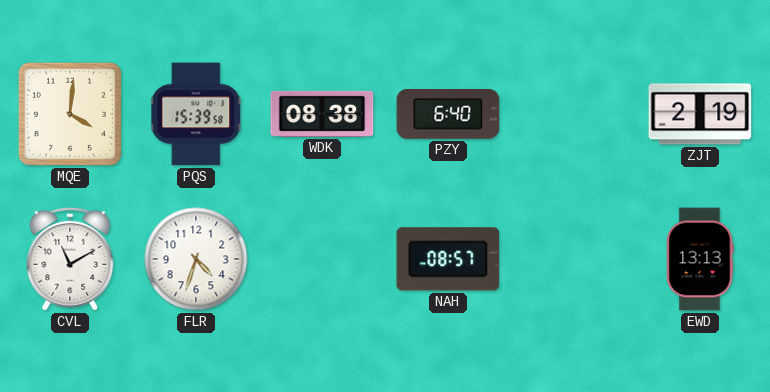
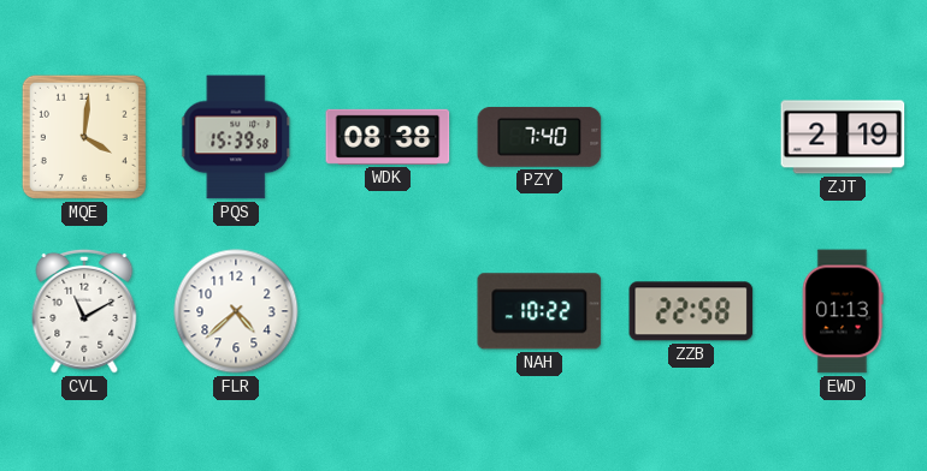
PZY: 6:40 -> 7:40
FLR: 4:33 -> 4:38
NAH: 08:57 -> 10:22
ZZB: none -> 22:58
EWD: 13:13 -> 01:13
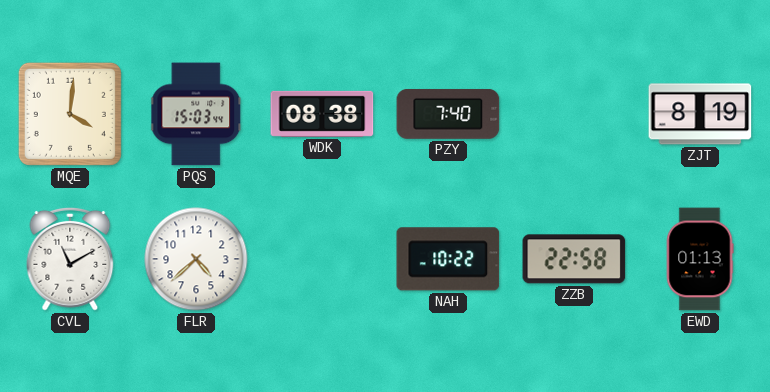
PQS: 15:39 -> 15:03
ZJT: 2:19 -> 8:19
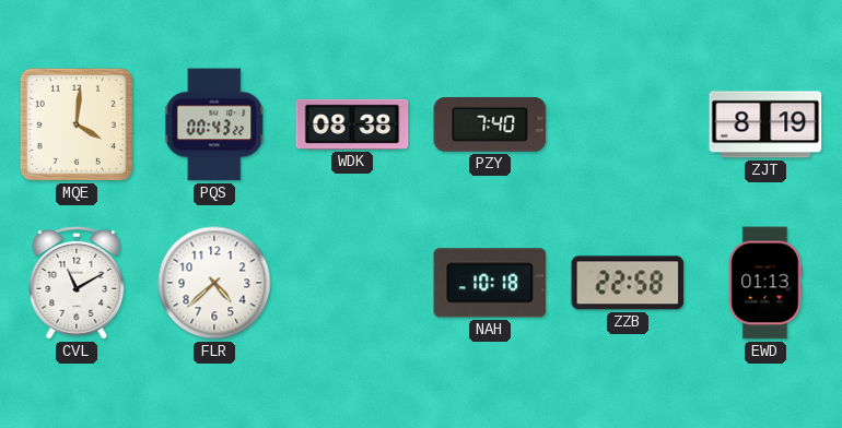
PQS: 15:03 -> 00:43
NAH: 10:22 -> 10:18
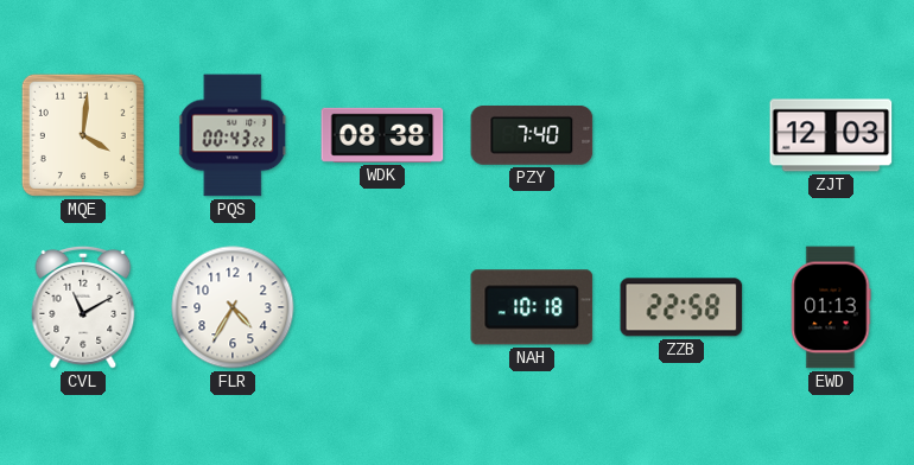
ZJT: 8:19 -> 12:03
FLR: 4:38 -> 4:35
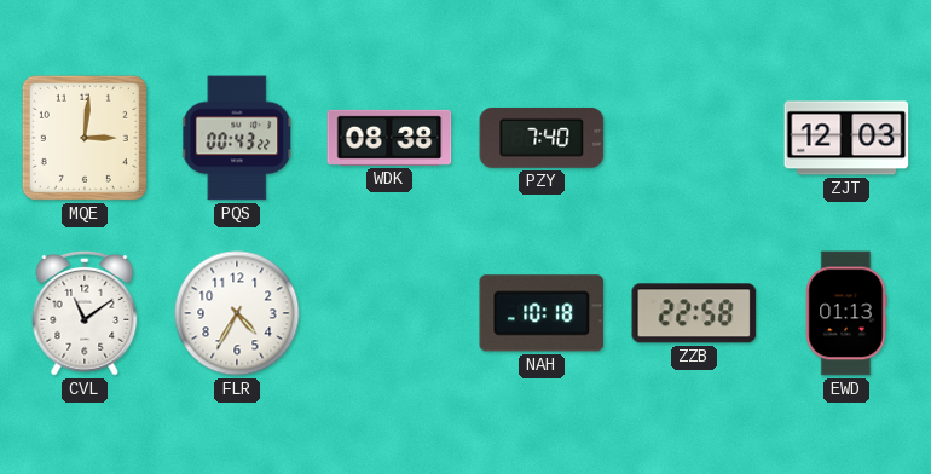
MQE: 4:01 -> 3:01
CVL: 11:10 -> 11:09
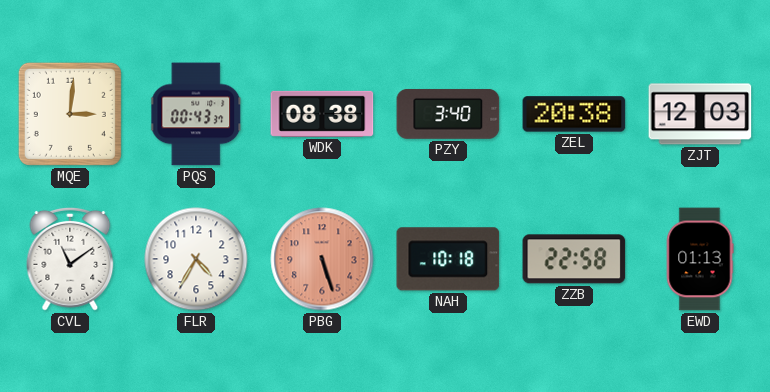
PQS: 00:43:22 -> 00:43:37
PZY: 7:40 -> 3:40
ZEL: none -> 20:38
PBG: none -> 5:27
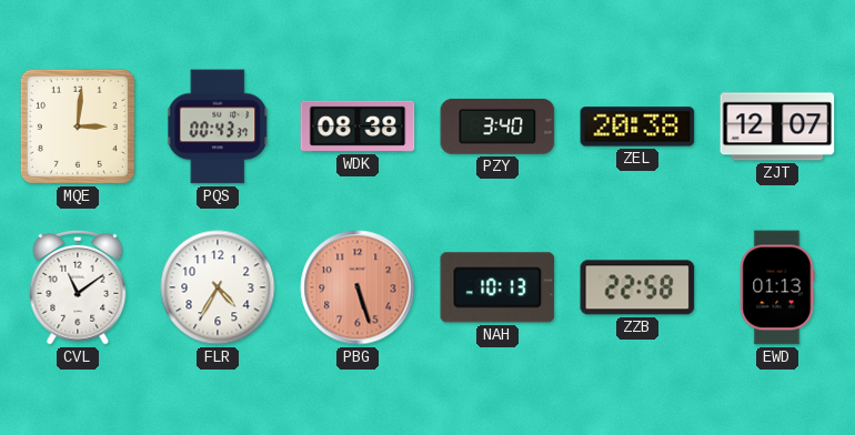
ZJT: 12:03 -> 12:07
NAH: 10:18 -> 10:13
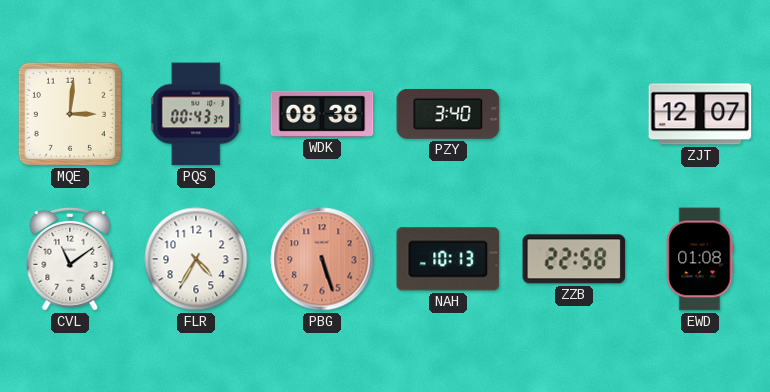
ZEL: 20:38 -> none
EWD: 01:13 -> 01:08
